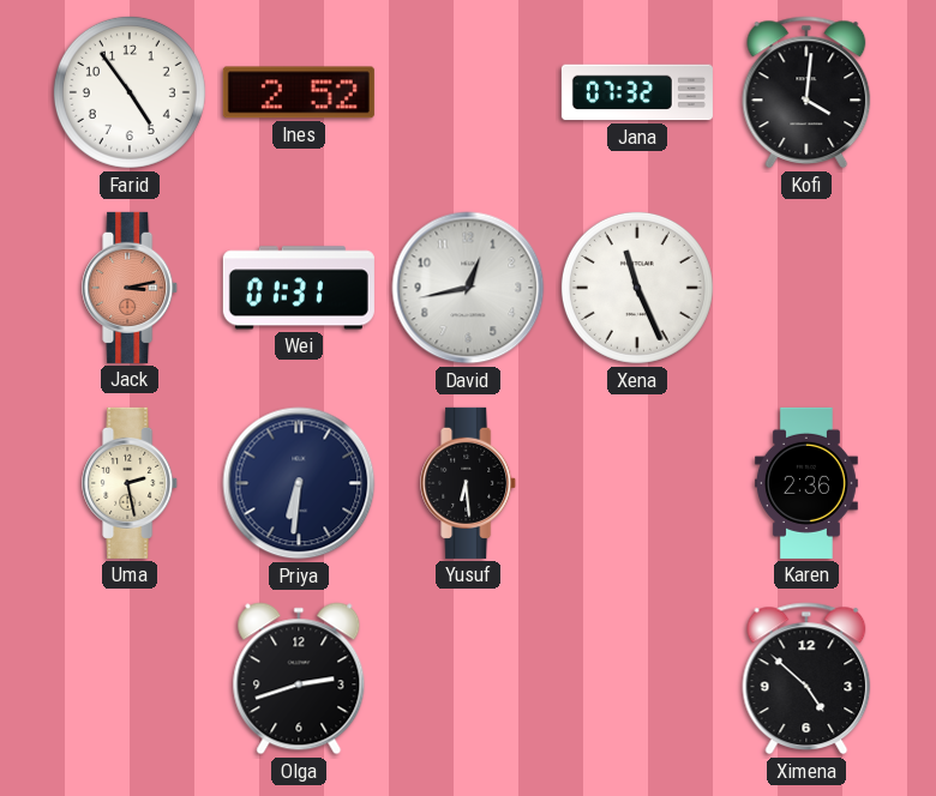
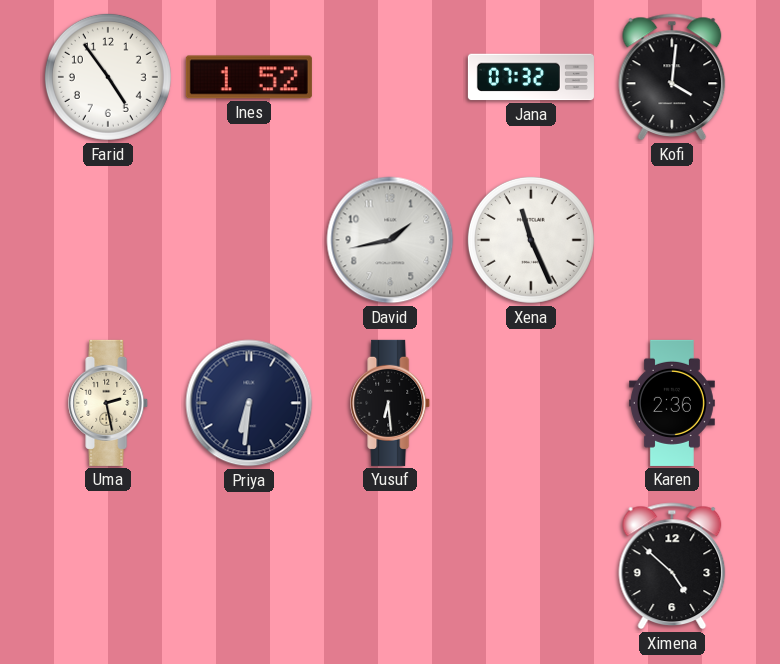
Ines: 2:52 -> 1:52
Jack: 3:13 -> none
Wei: 01:31 -> none
David: 12:43 -> 1:43
Olga: 2:42 -> none
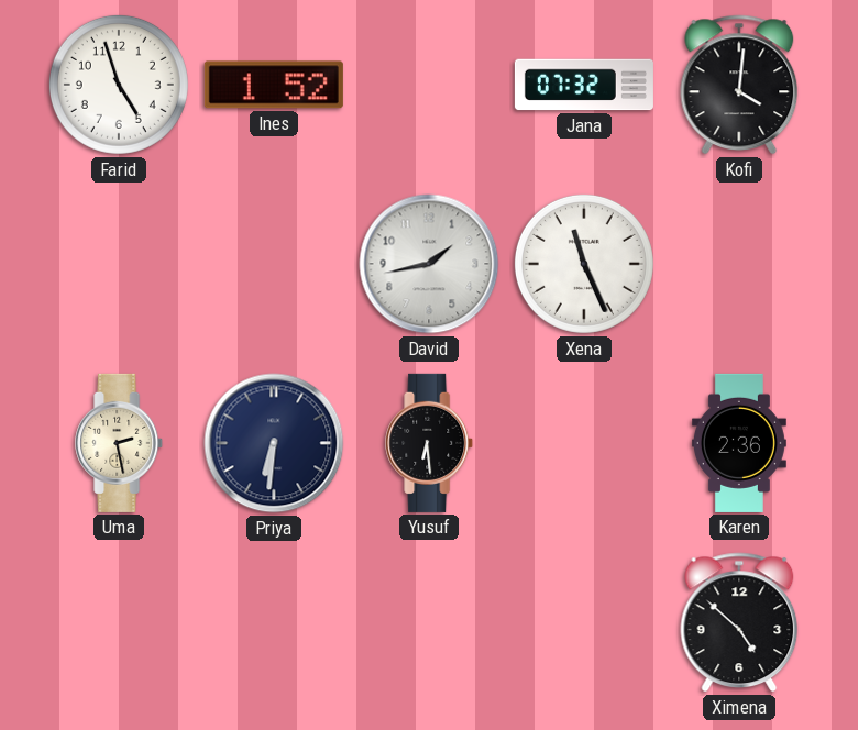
Farid: 4:54 -> 4:57
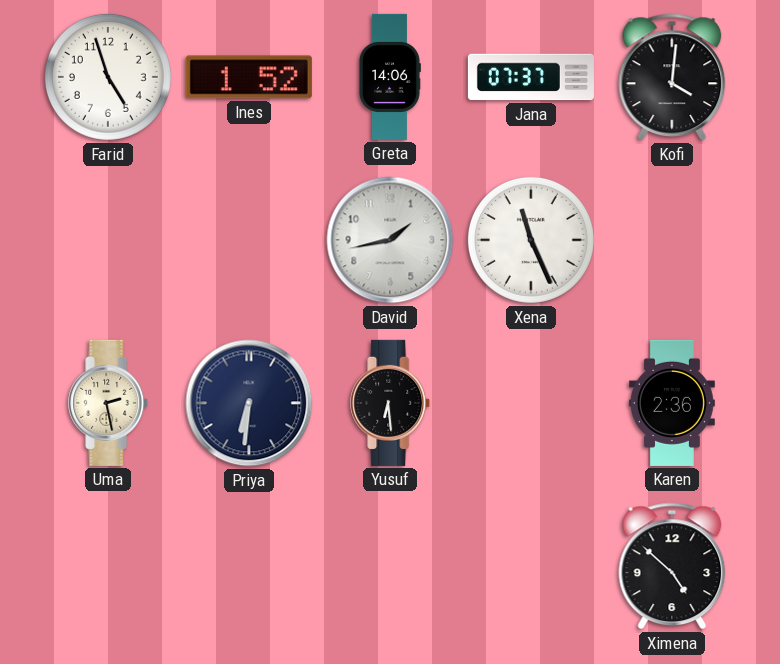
Greta: none -> 14:06
Jana: 07:32 -> 07:37
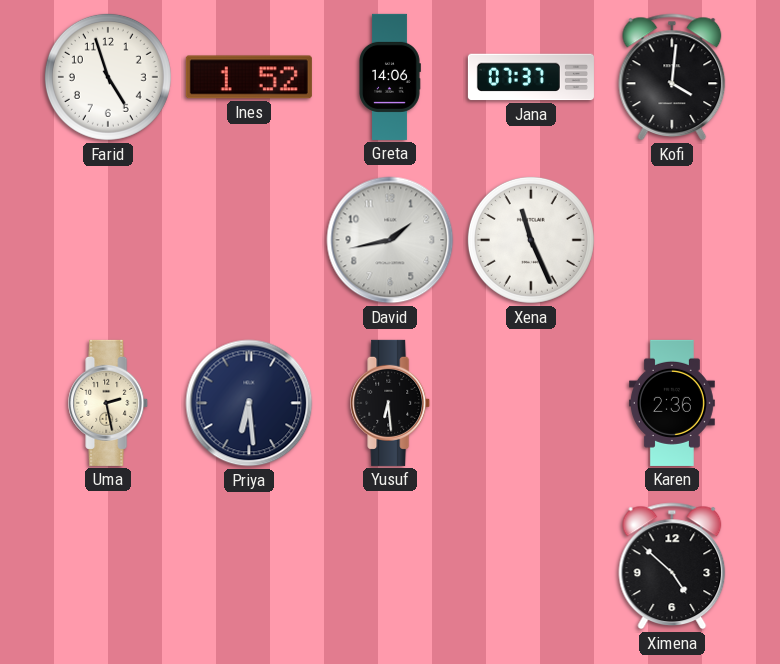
Priya: 6:31 -> 6:29
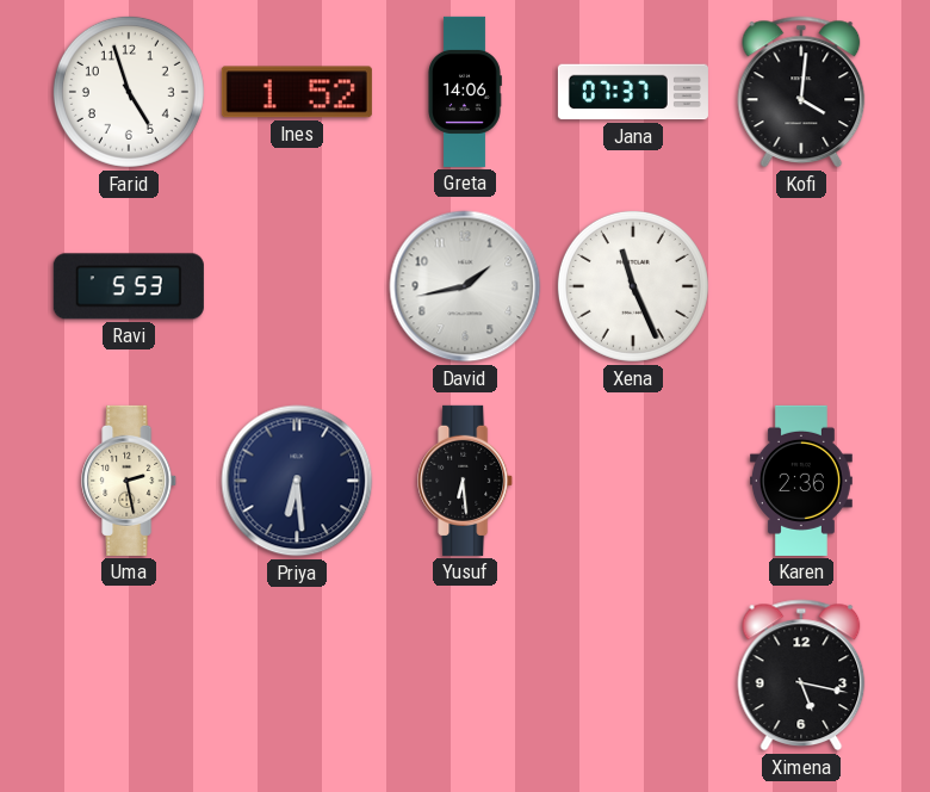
Ravi: none -> 5:53
Ximena: 4:52 -> 5:17
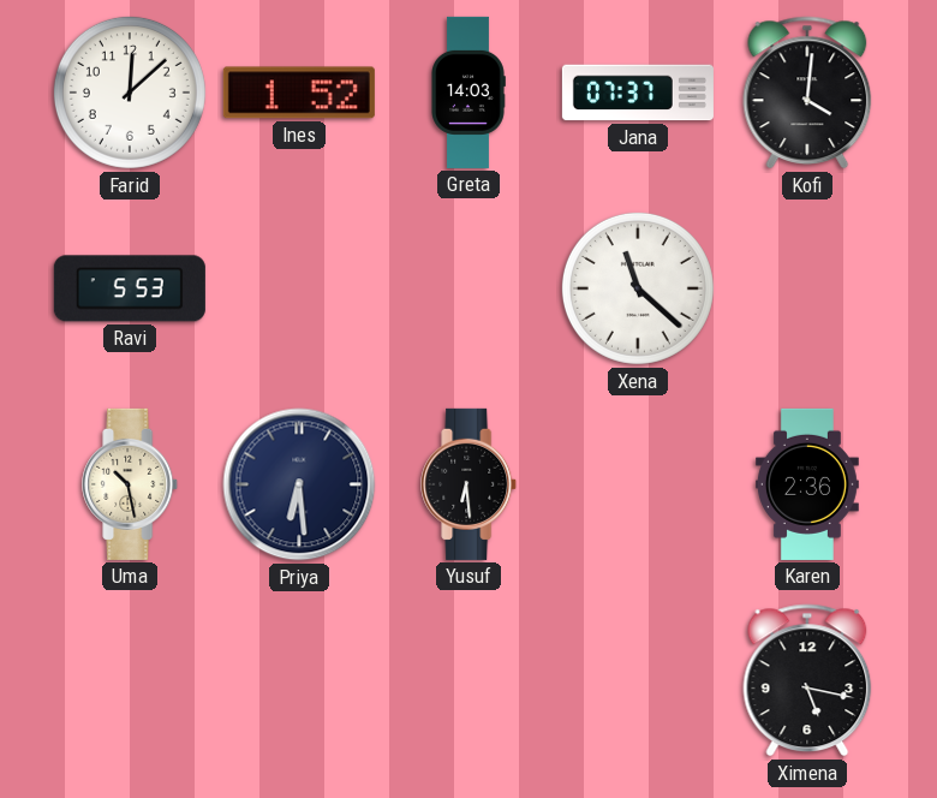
Farid: 4:57 -> 12:08
Greta: 14:06 -> 14:03
David: 1:43 -> none
Xena: 11:26 -> 11:22
Uma: 2:28 -> 10:28
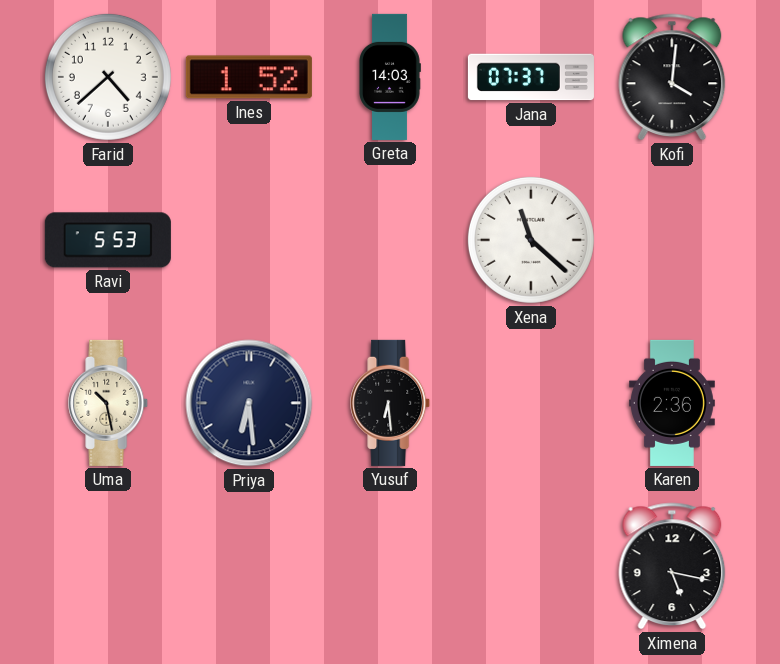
Farid: 12:08 -> 4:38
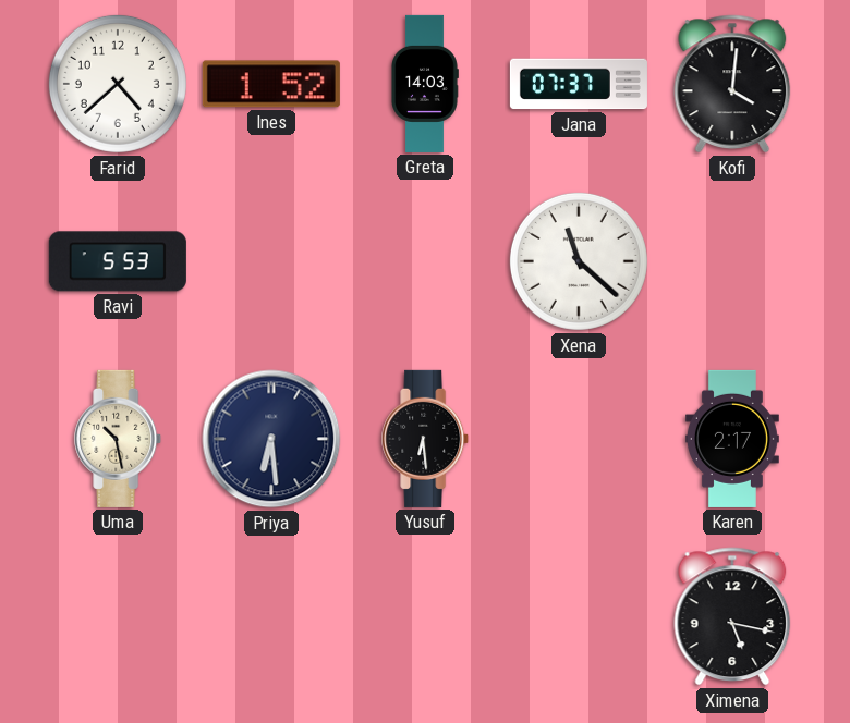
Karen: 2:36 -> 2:17
